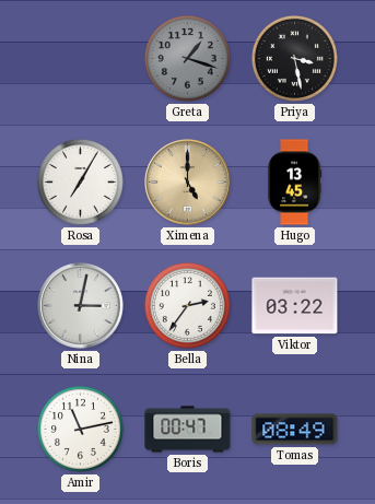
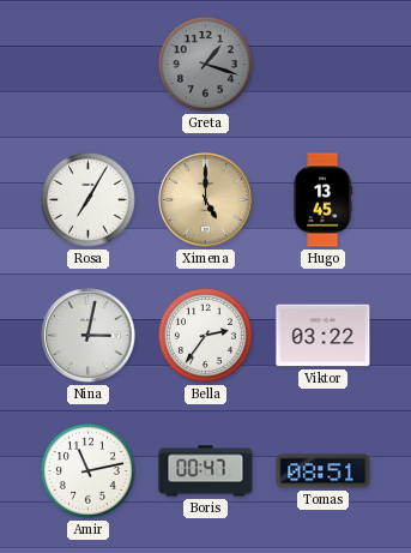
Priya: 3:28 -> none
Tomas: 08:49 -> 08:51
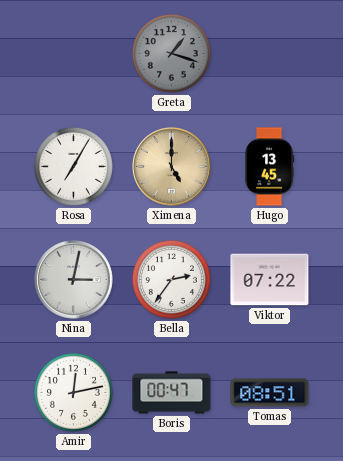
Viktor: 03:22 -> 07:22
Amir: 11:13 -> 12:13
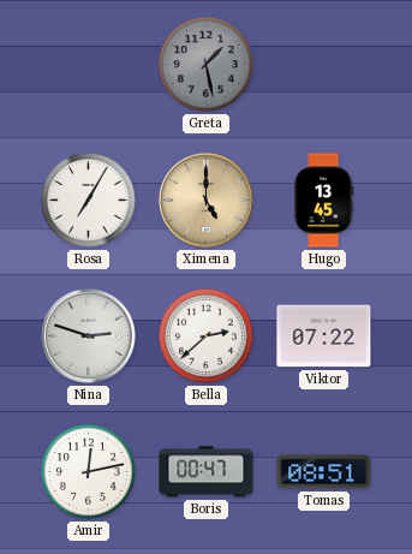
Greta: 1:18 -> 1:28
Nina: 3:02 -> 2:48
Bella: 2:36 -> 2:38
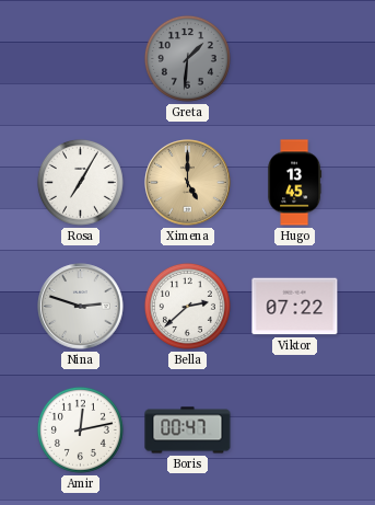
Greta: 1:28 -> 1:31
Tomas: 08:51 -> none
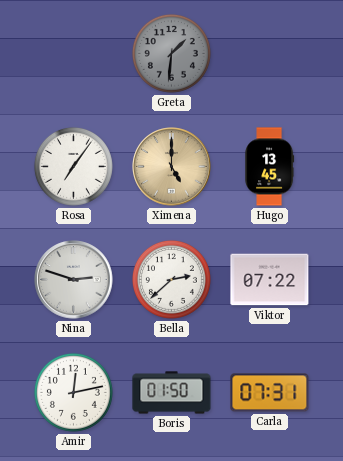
Rosa: 7:05 -> 7:06
Boris: 00:47 -> 01:50
Carla: none -> 07:31
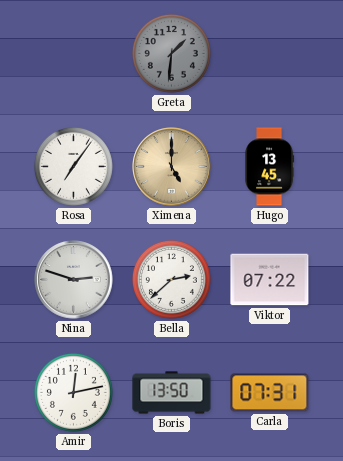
Boris: 01:50 -> 13:50
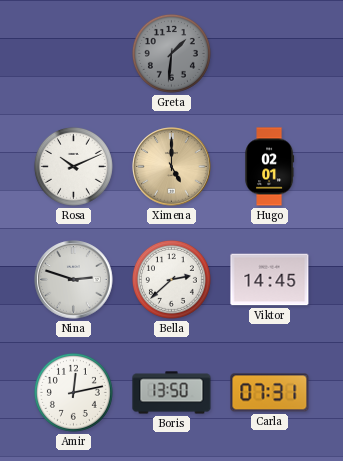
Rosa: 7:06 -> 10:11
Hugo: 13:45 -> 02:01
Viktor: 07:22 -> 14:45
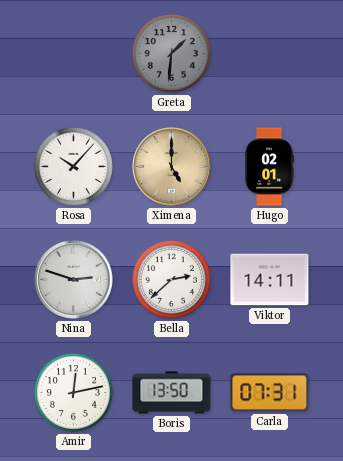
Rosa: 10:11 -> 10:07
Viktor: 14:45 -> 14:11
